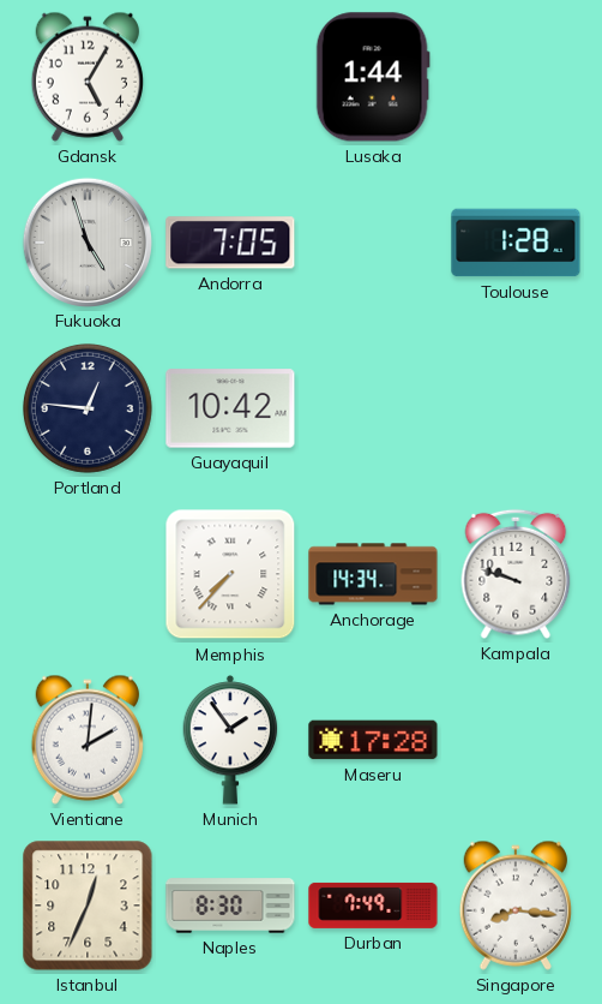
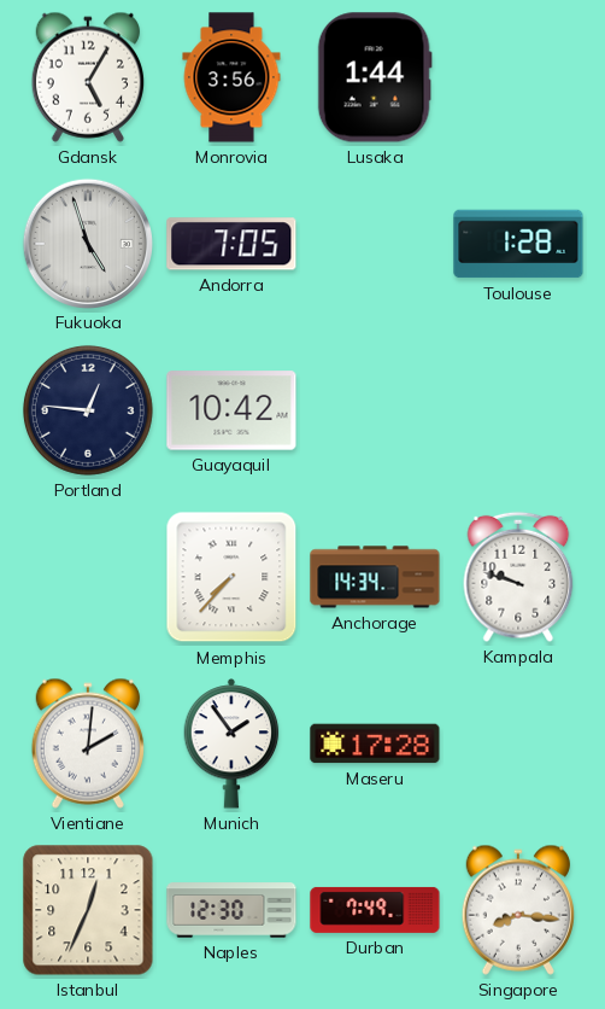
Monrovia: none -> 3:56
Naples: 8:30 -> 12:30
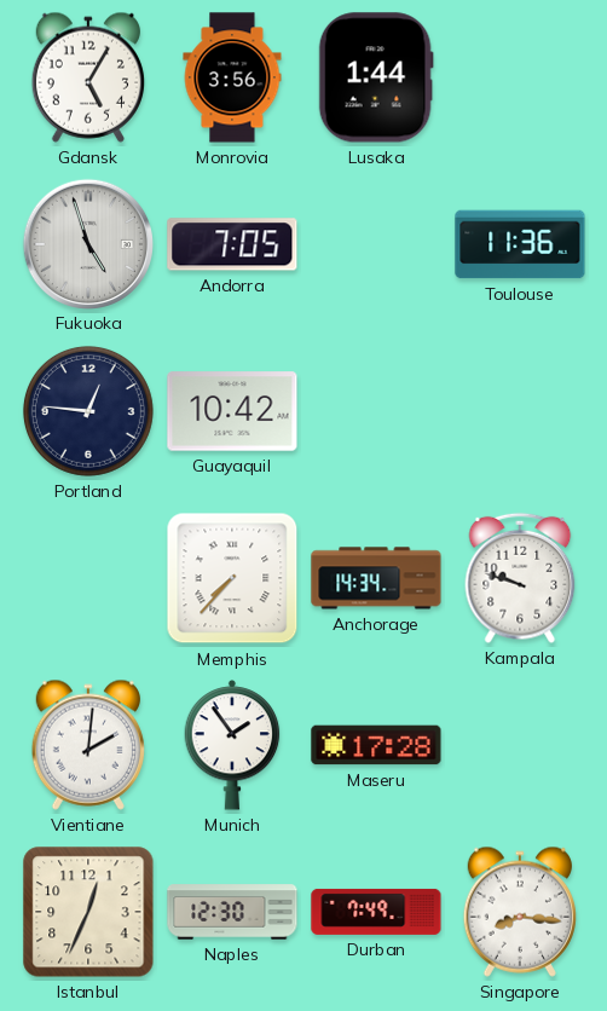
Toulouse: 1:28 -> 11:36
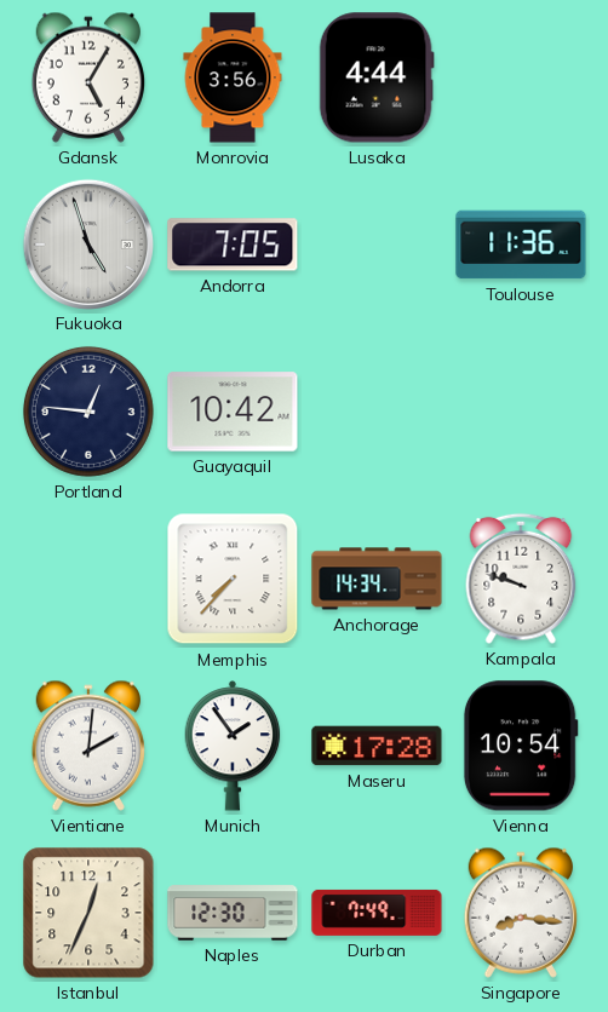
Lusaka: 1:44 -> 4:44
Vienna: none -> 10:54
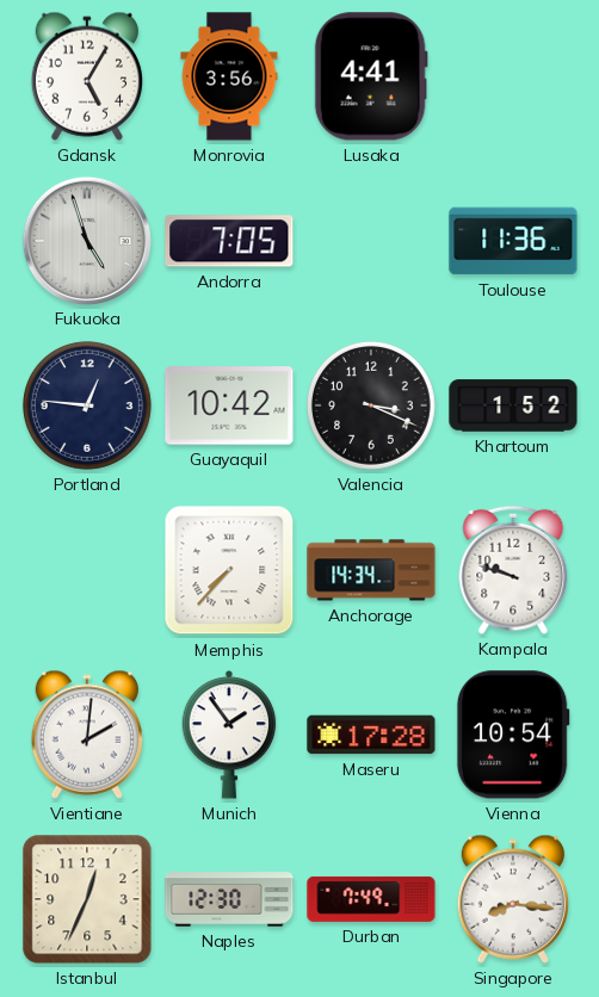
Lusaka: 4:44 -> 4:41
Valencia: none -> 3:19
Khartoum: none -> 1:52
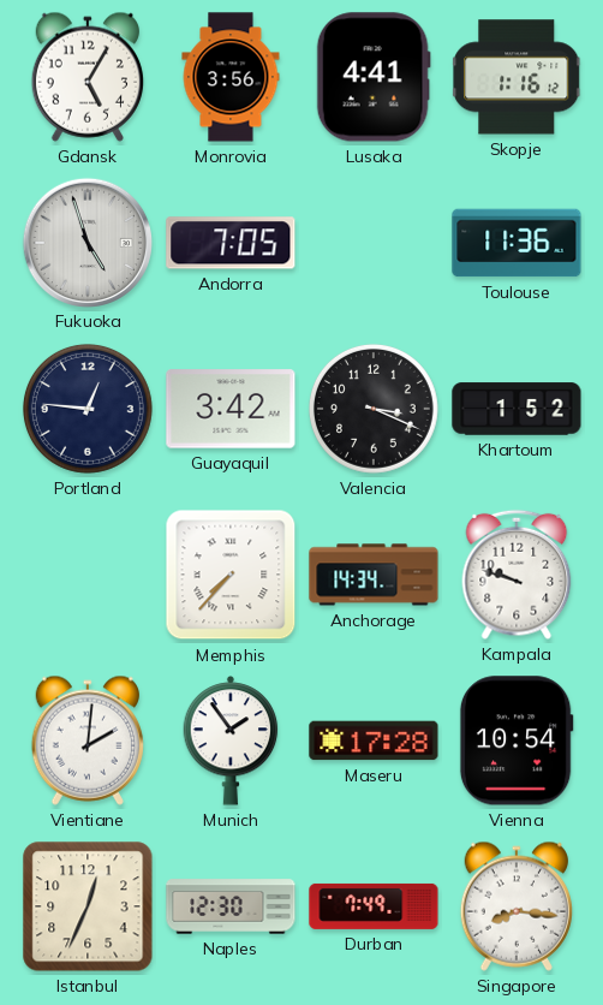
Skopje: none -> 1:16
Guayaquil: 10:42 -> 3:42
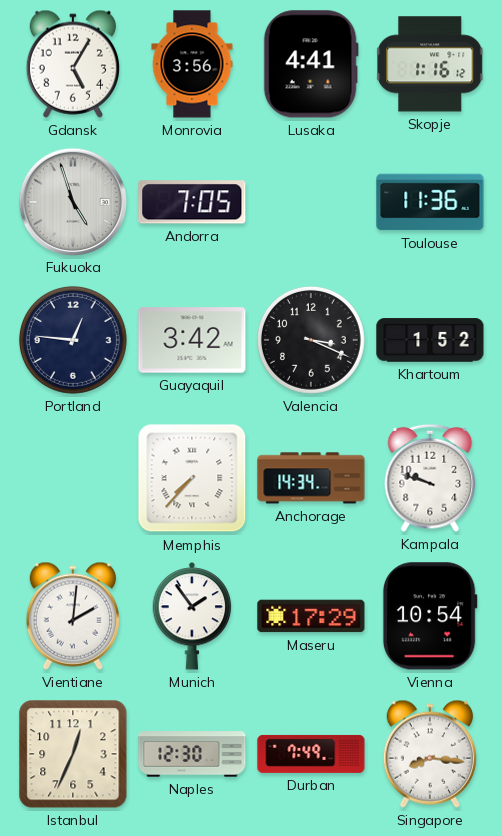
Maseru: 17:28 -> 17:29
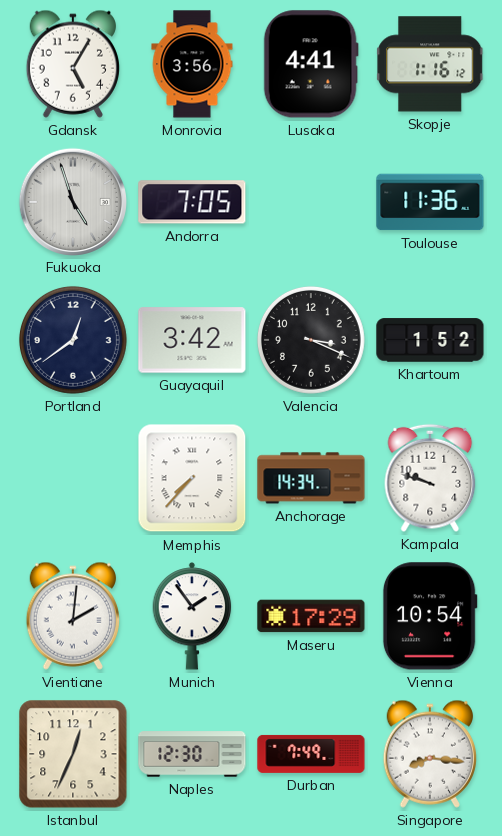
Portland: 12:46 -> 12:39
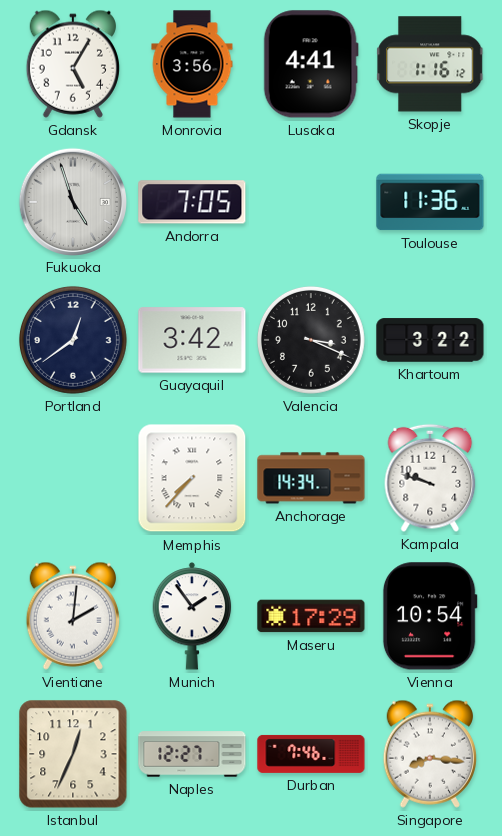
Khartoum: 1:52 -> 3:22
Naples: 12:30 -> 12:27
Durban: 7:49 -> 7:46
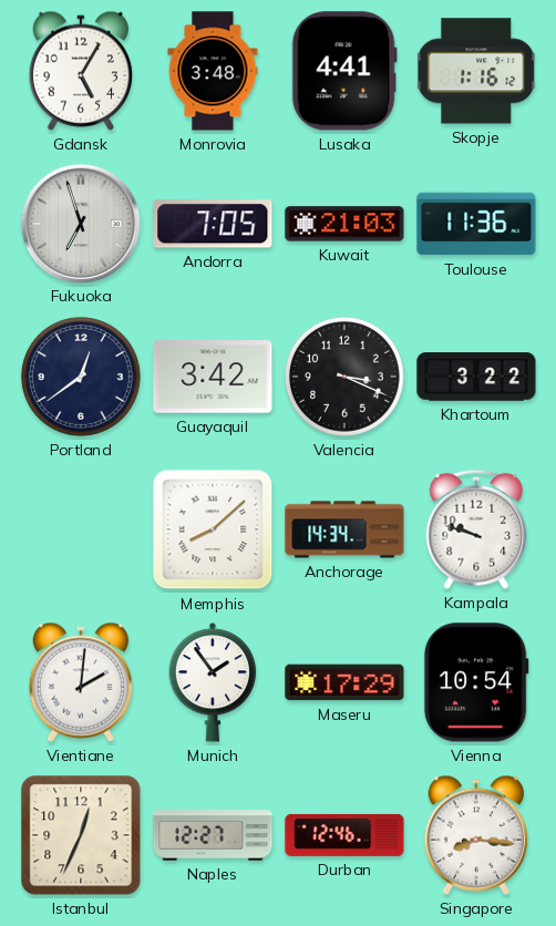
Monrovia: 3:56 -> 3:48
Fukuoka: 4:57 -> 6:57
Kuwait: none -> 21:03
Memphis: 7:37 -> 8:08
Durban: 7:46 -> 12:46
